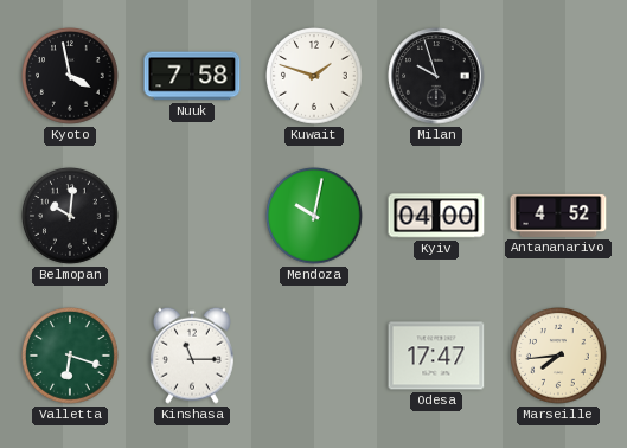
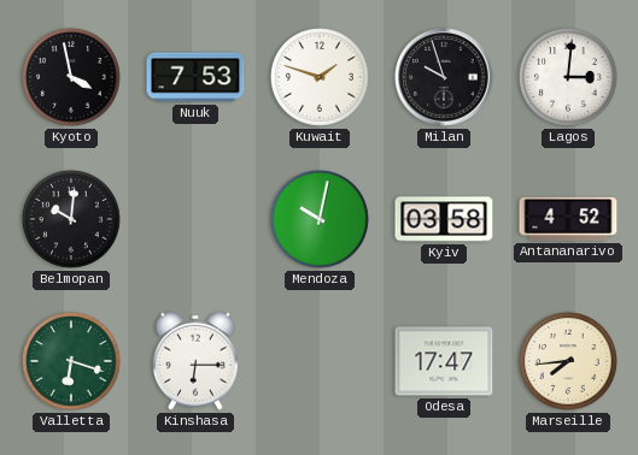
Nuuk: 7:58 -> 7:53
Lagos: none -> 3:01
Kyiv: 04:00 -> 03:58
Kinshasa: 11:15 -> 6:15
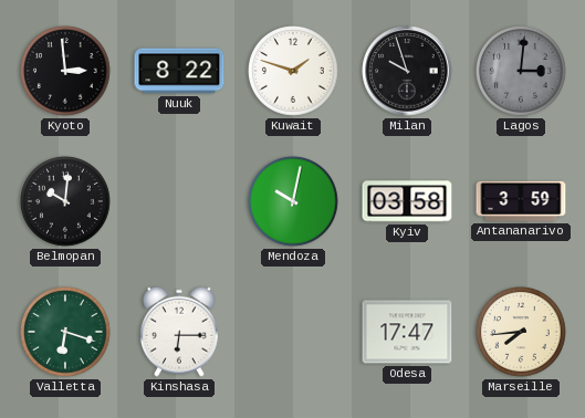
Kyoto: 3:58 -> 2:59
Nuuk: 7:53 -> 8:22
Lagos dial: white -> grey
Antananarivo: 4:52 -> 3:59
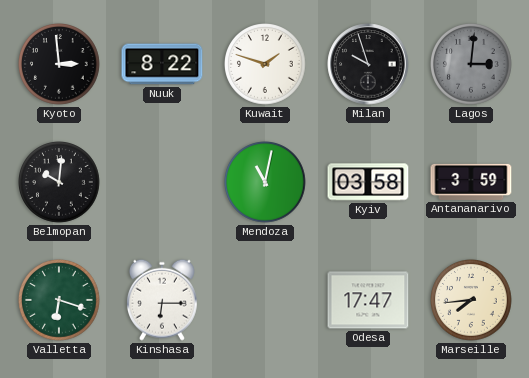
Mendoza: 10:02 -> 11:02
